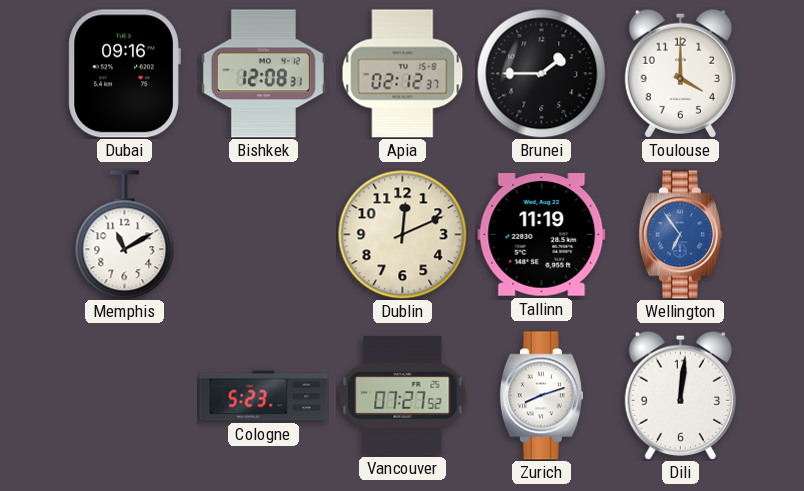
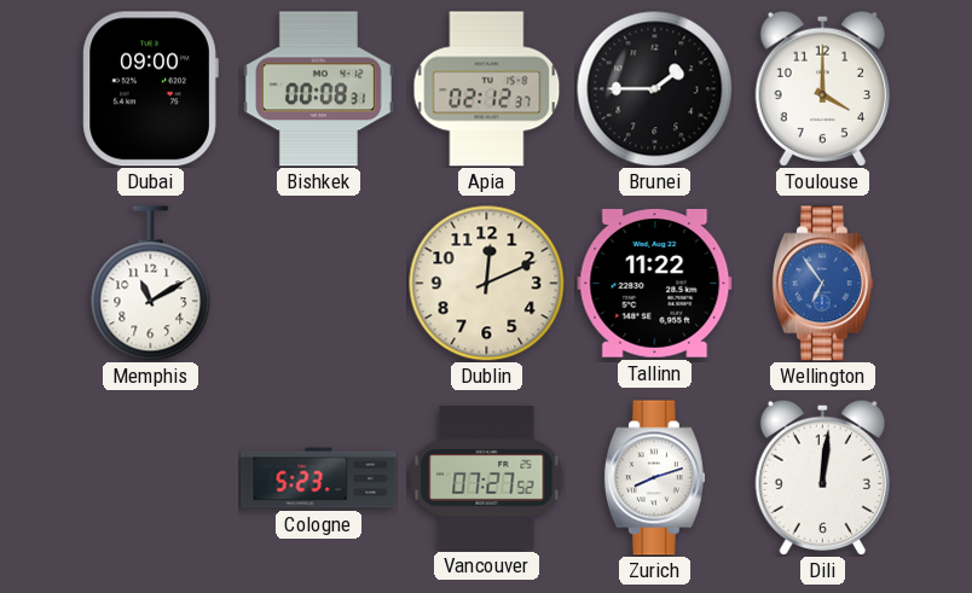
Dubai: 09:16 -> 09:00
Bishkek: 12:08 -> 00:08
Tallinn: 11:19 -> 11:22
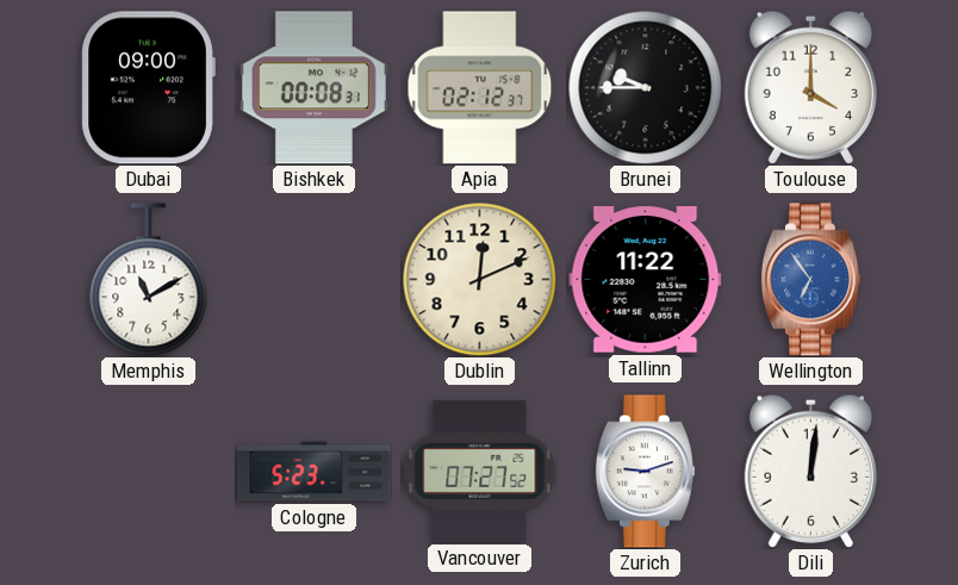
Brunei: 1:45 -> 9:45
Zurich: 8:12 -> 9:12
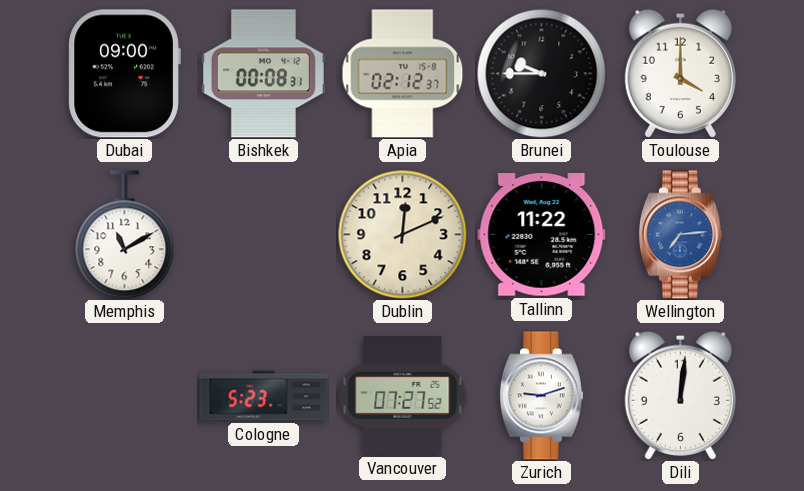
Wellington: 6:54 -> 7:14
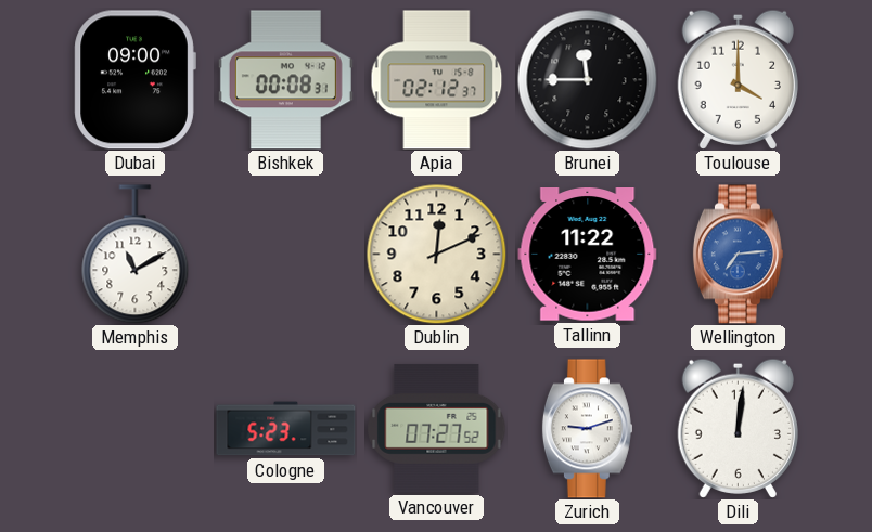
Brunei: 9:45 -> 11:45
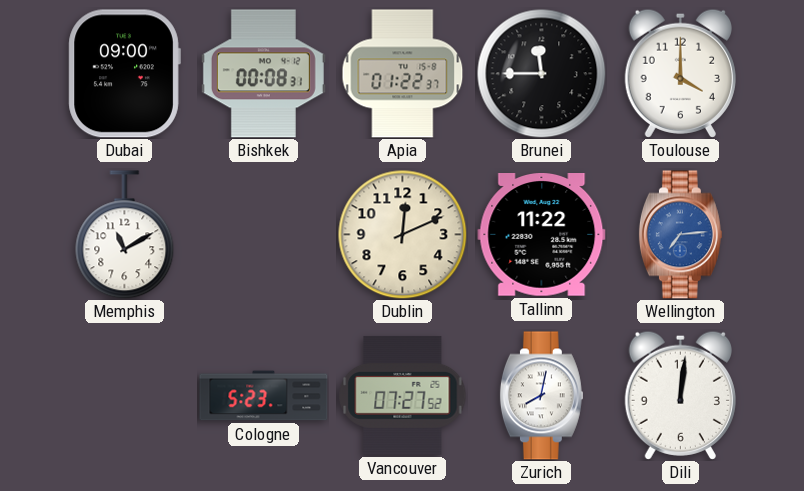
Apia: 02:12 -> 01:22
Zurich: 9:12 -> 8:02
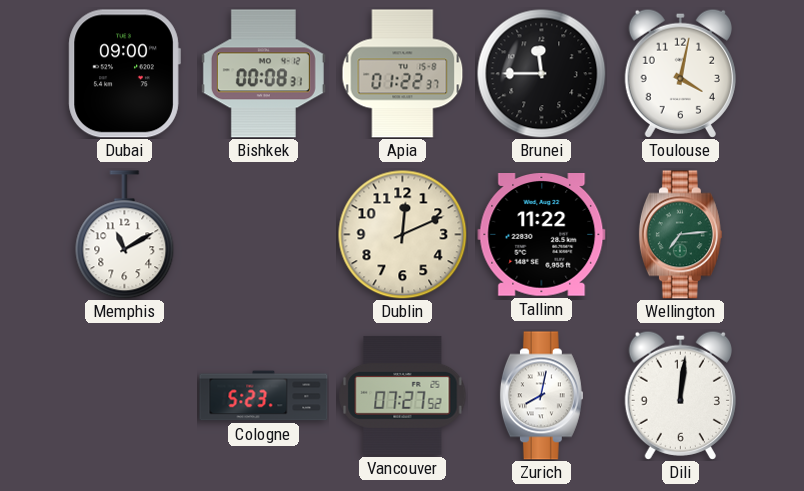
Toulouse: 4:00 -> 4:02
Wellington dial: blue -> green
